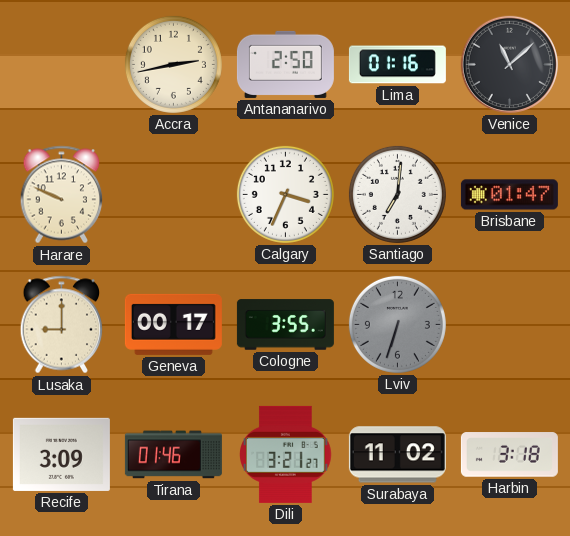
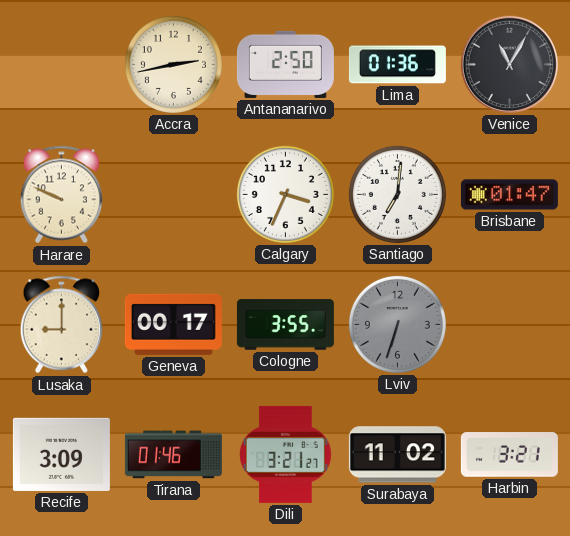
Lima: 01:16 -> 01:36
Venice: 11:08 -> 11:05
Harbin: 3:18 -> 3:21
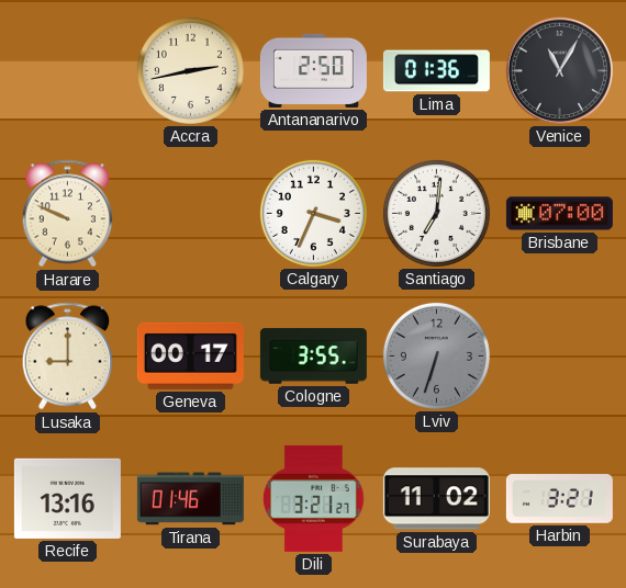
Brisbane: 01:47 -> 07:00
Recife: 3:09 -> 13:16
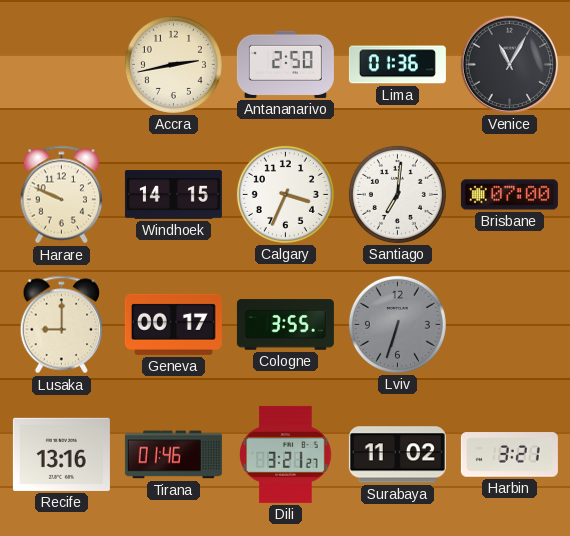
Windhoek: none -> 14:15
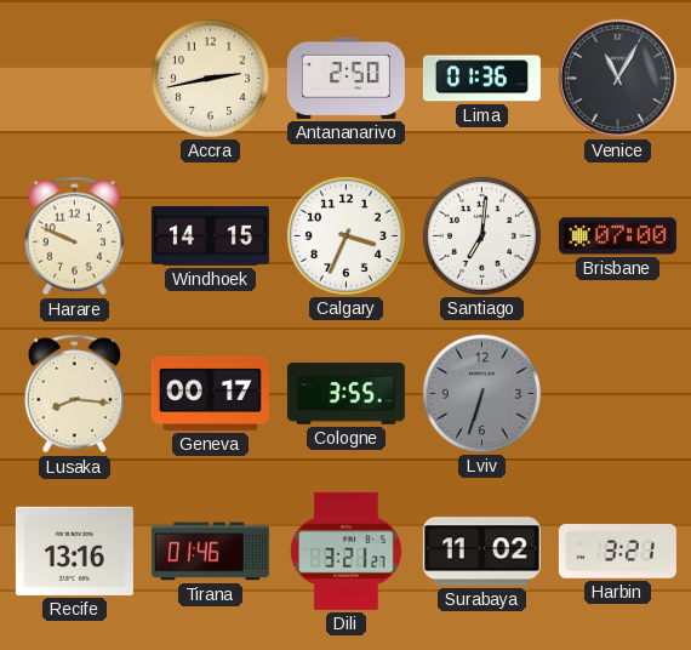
Lusaka: 9:00 -> 8:16
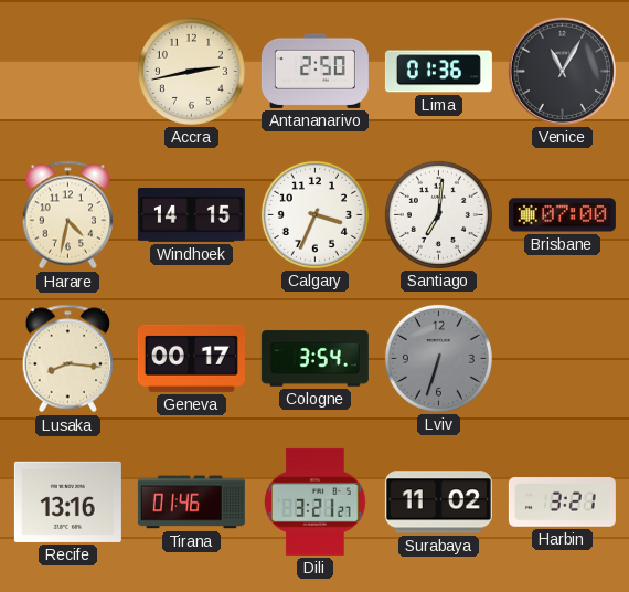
Harare: 9:49 -> 4:32
Cologne: 3:55 -> 3:54
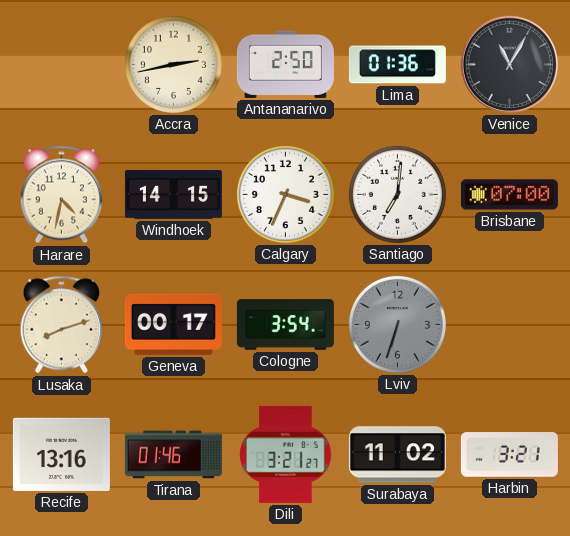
Lusaka: 8:16 -> 8:12
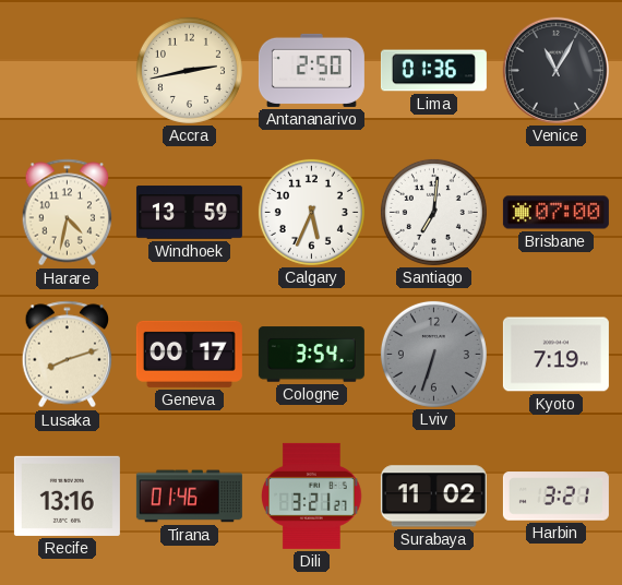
Windhoek: 14:15 -> 13:59
Calgary: 3:34 -> 5:34
Kyoto: none -> 7:19
